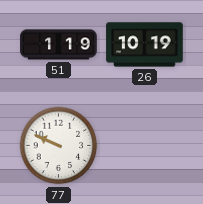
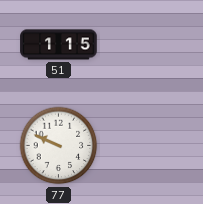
51: 1:19 -> 1:15
26: 10:19 -> none
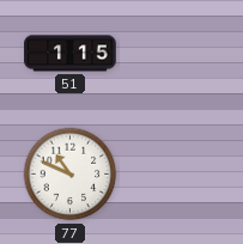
77: 9:49 -> 10:49
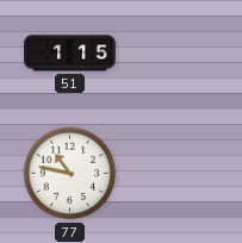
77: 10:49 -> 10:47
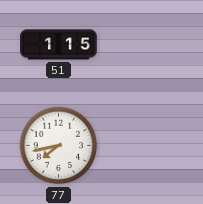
77: 10:47 -> 7:43
